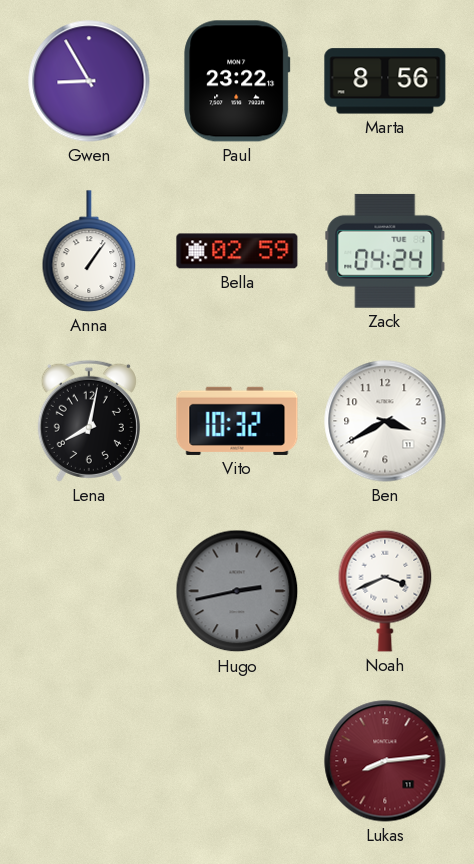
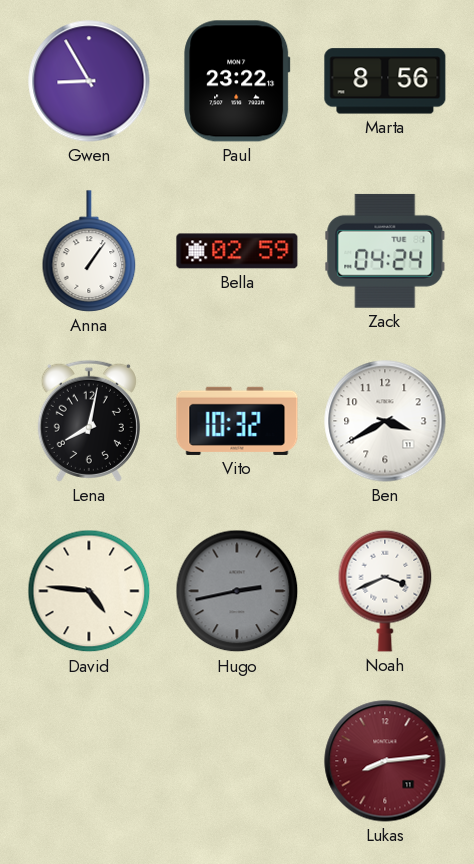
David: none -> 4:46
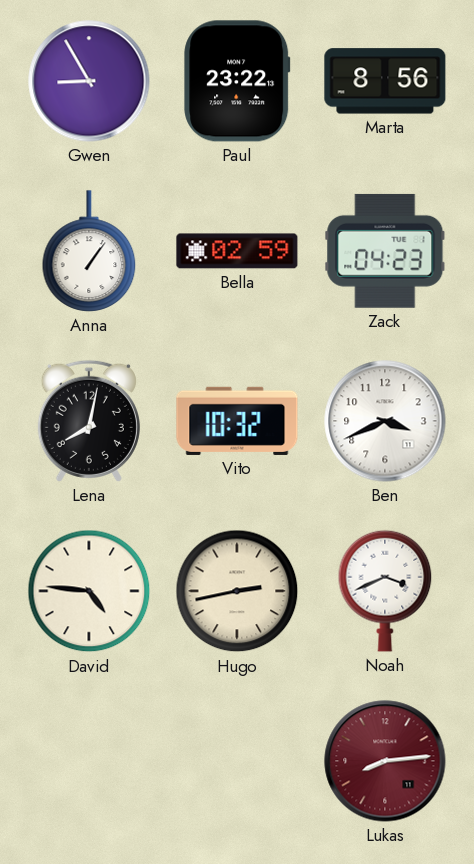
Zack: 04:24 -> 04:23
Ben: 3:40 -> 3:41
Hugo dial: grey -> cream
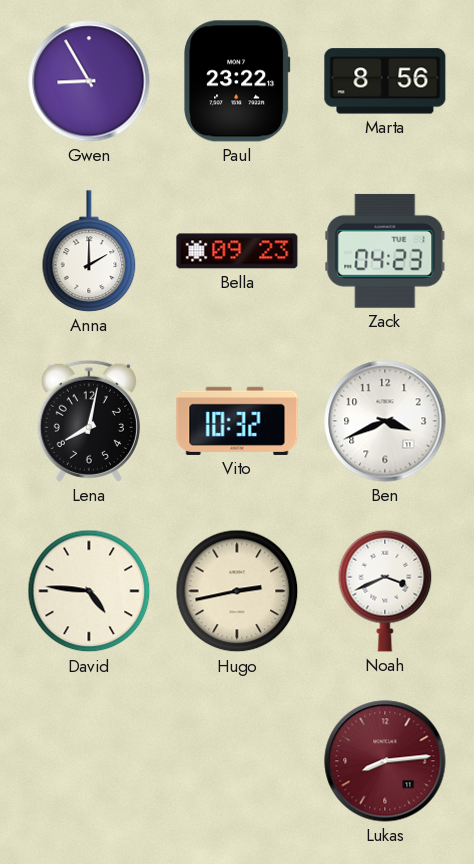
Anna: 1:06 -> 2:00
Bella: 02:59 -> 09:23
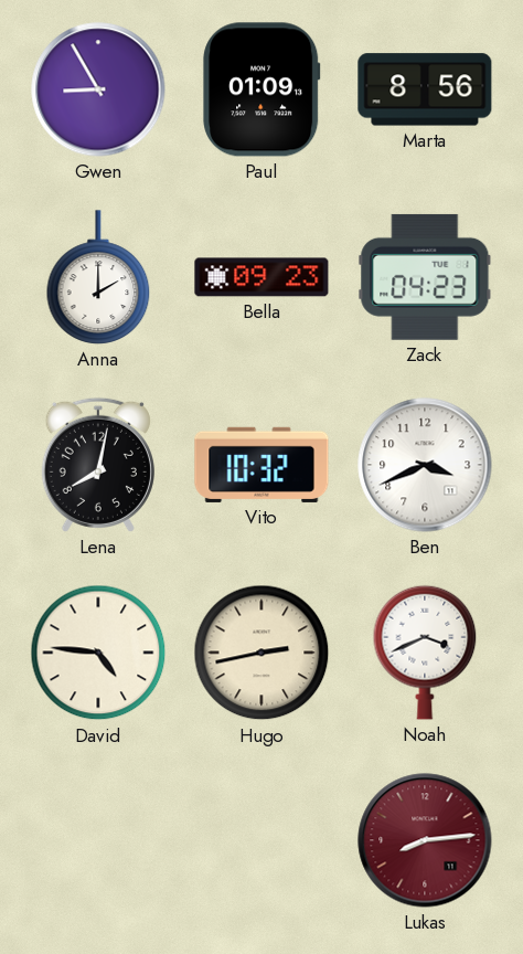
Paul: 23:22 -> 01:09
